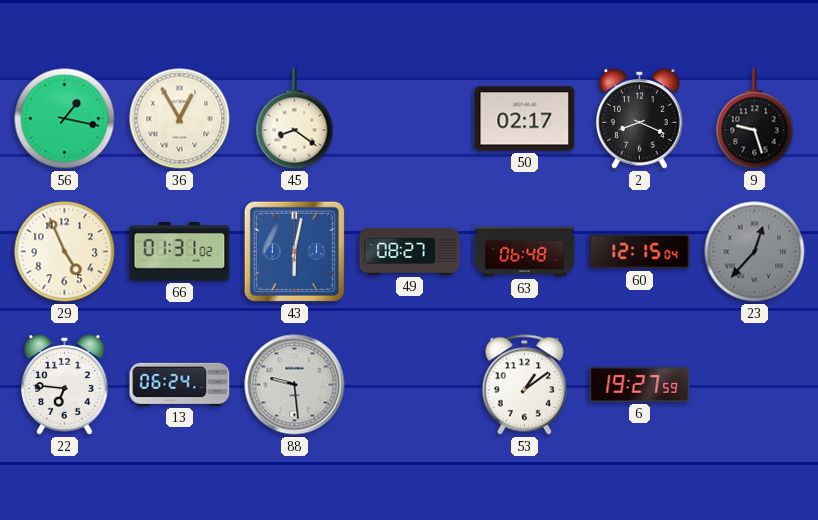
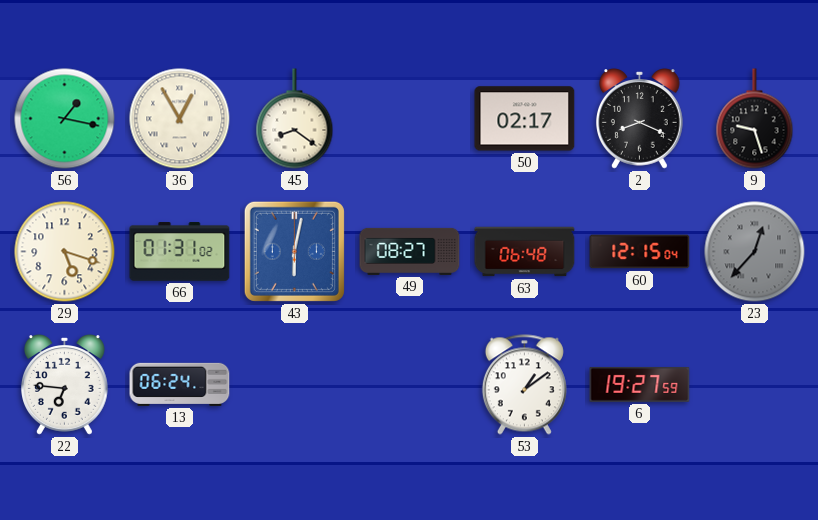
29: 4:56 -> 5:18
88: 9:29 -> none
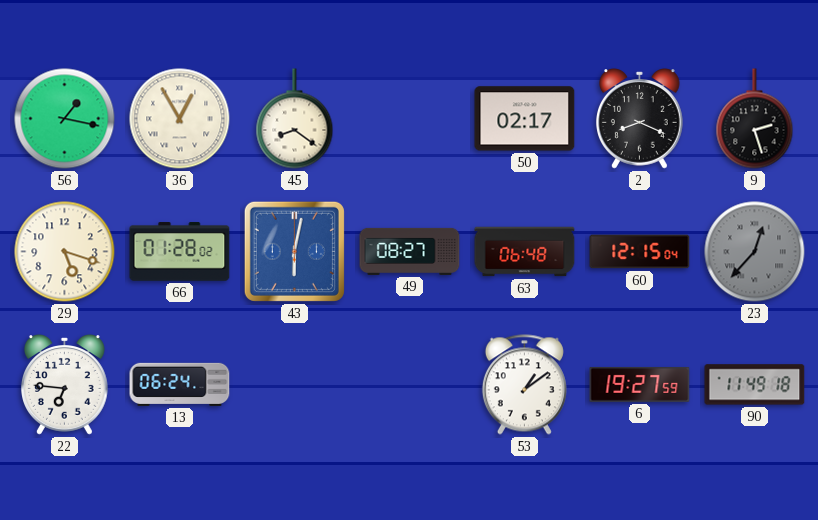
9: 9:27 -> 2:27
66: 01:31 -> 01:28
90: none -> 11:49
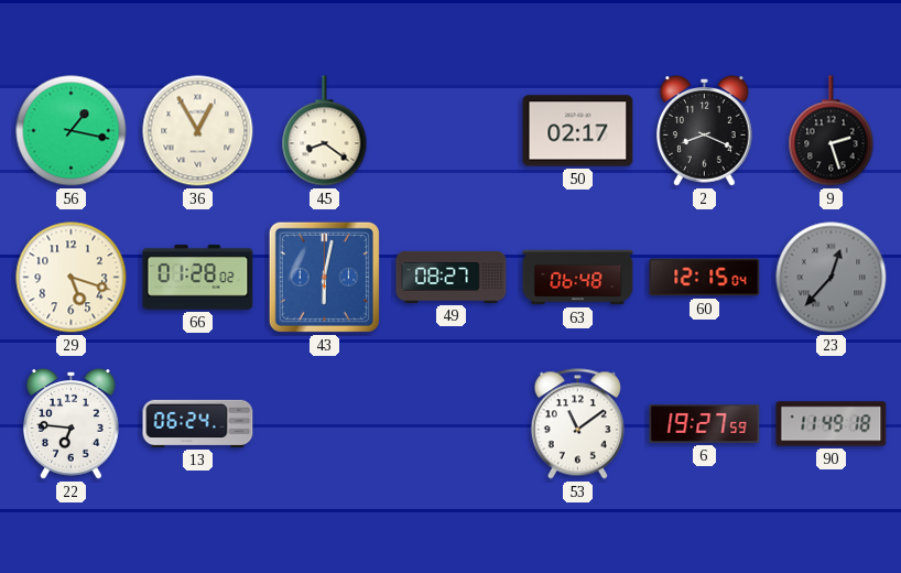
53: 1:09 -> 11:09
